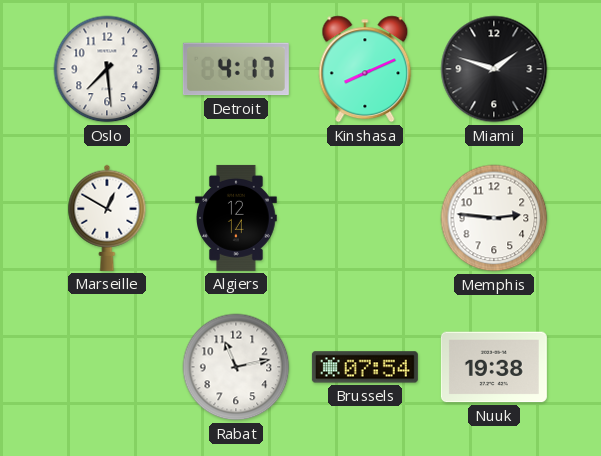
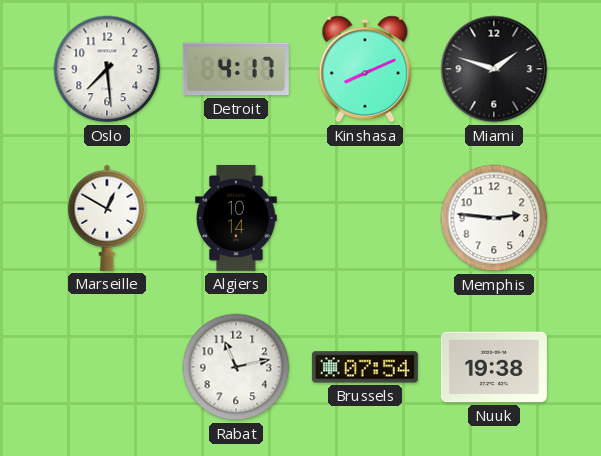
Algiers: 12:14 -> 10:14
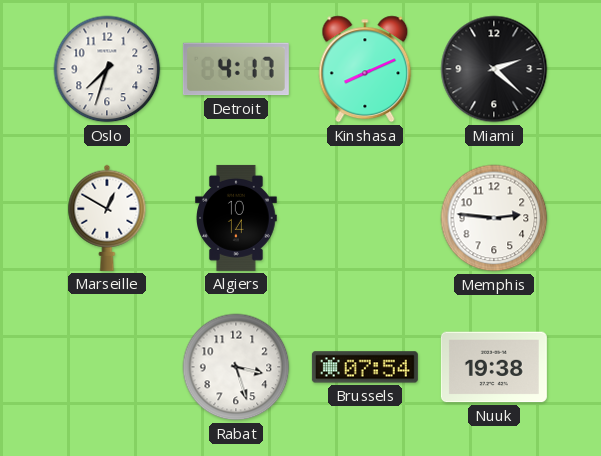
Oslo: 7:29 -> 7:33
Miami: 1:48 -> 2:22
Rabat: 11:13 -> 3:27
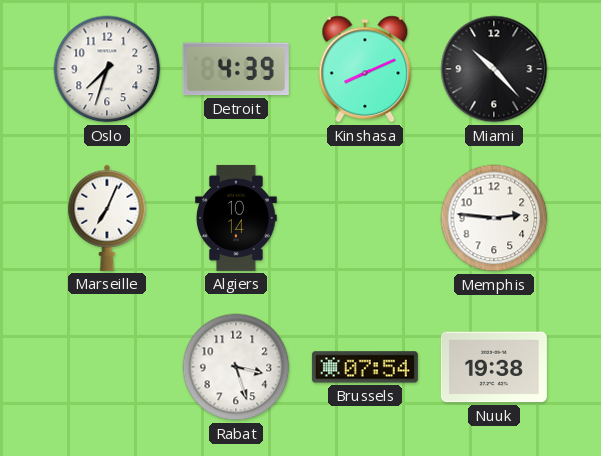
Detroit: 4:17 -> 4:39
Miami: 2:22 -> 10:23
Marseille: 12:50 -> 7:04
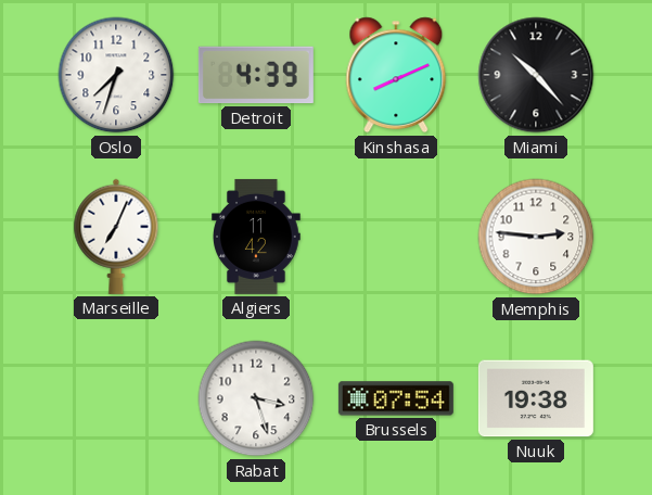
Algiers: 10:14 -> 11:42
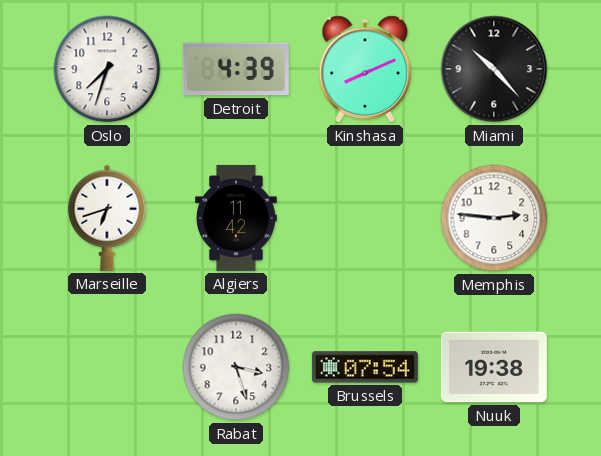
Marseille: 7:04 -> 6:42
